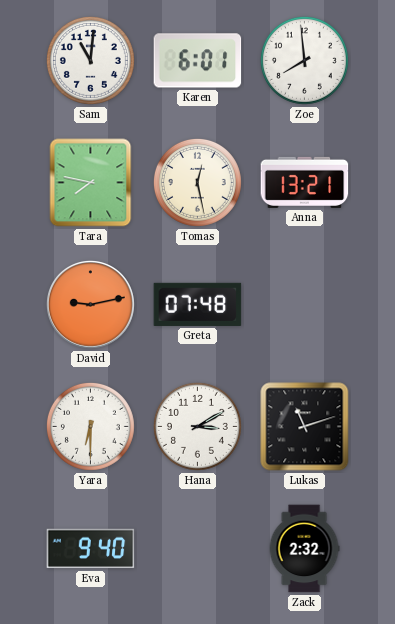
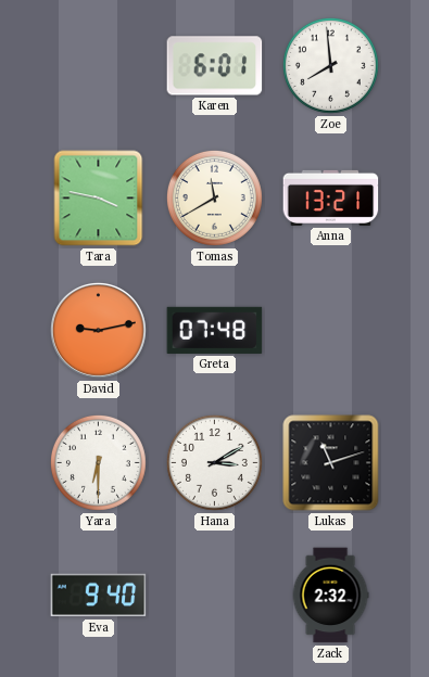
Sam: 11:01 -> none
Tara: 7:47 -> 3:47
Tomas: 12:28 -> 11:40
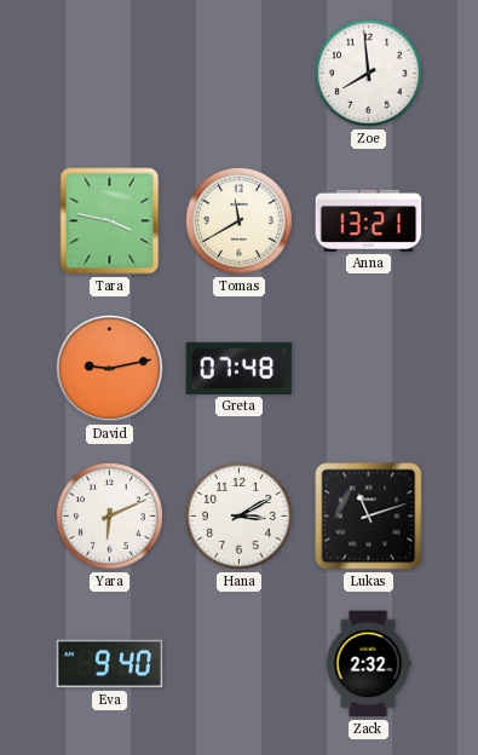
Karen: 6:01 -> none
Yara: 6:30 -> 6:11
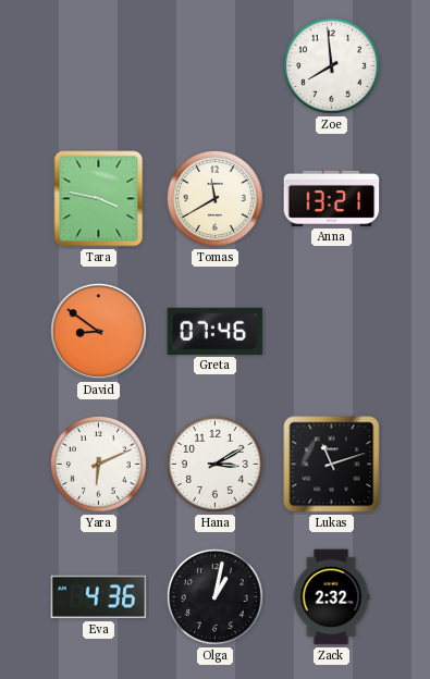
David: 9:13 -> 8:51
Greta: 07:48 -> 07:46
Eva: 9:40 -> 4:36
Olga: none -> 1:02
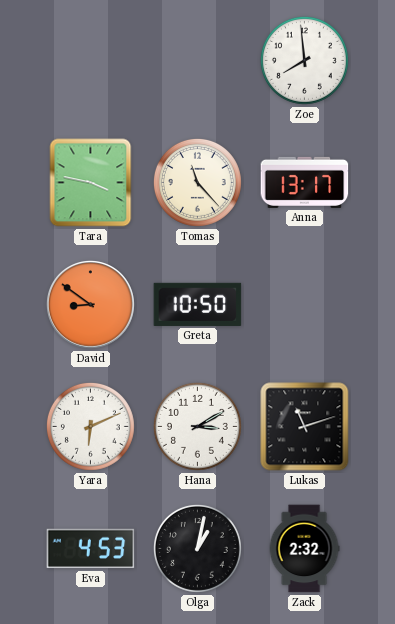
Tomas: 11:40 -> 11:23
Anna: 13:21 -> 13:17
Greta: 07:46 -> 10:50
Eva: 4:36 -> 4:53
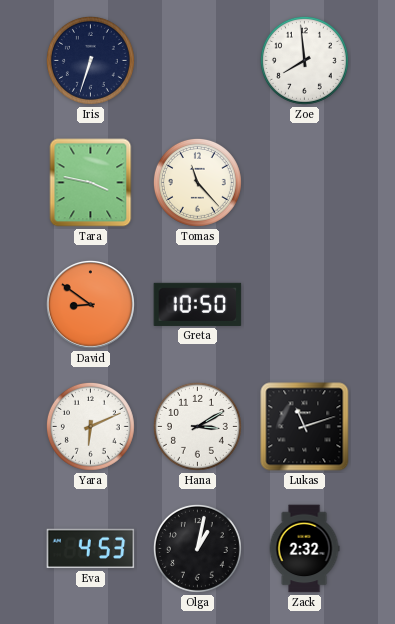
Iris: none -> 6:33
Anna: 13:17 -> none
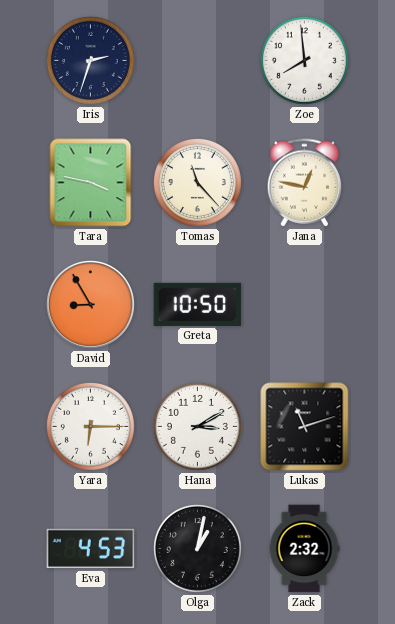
Iris: 6:33 -> 2:33
Jana: none -> 12:47
David: 8:51 -> 8:55
Yara: 6:11 -> 6:15
